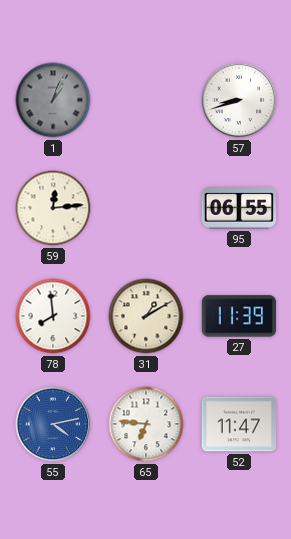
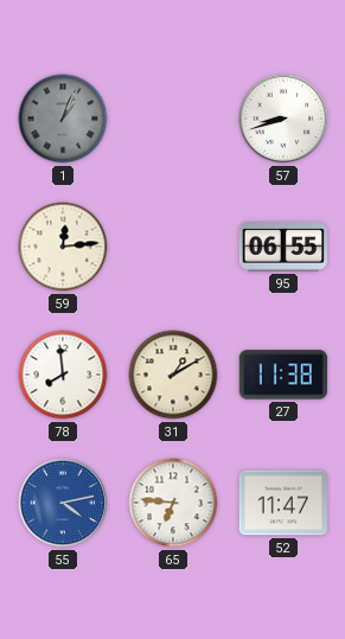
27: 11:39 -> 11:38
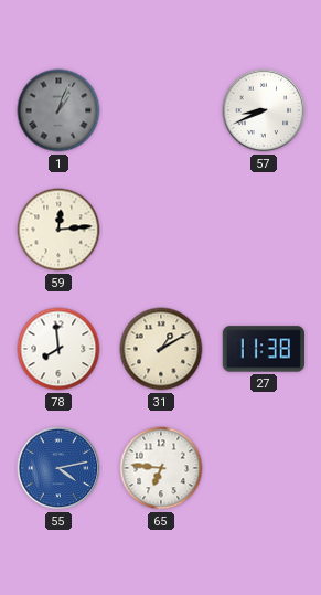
57: 8:42 -> 8:41
95: 06:55 -> none
52: 11:47 -> none
